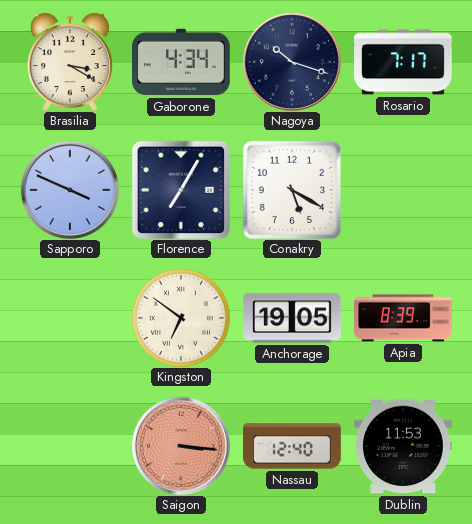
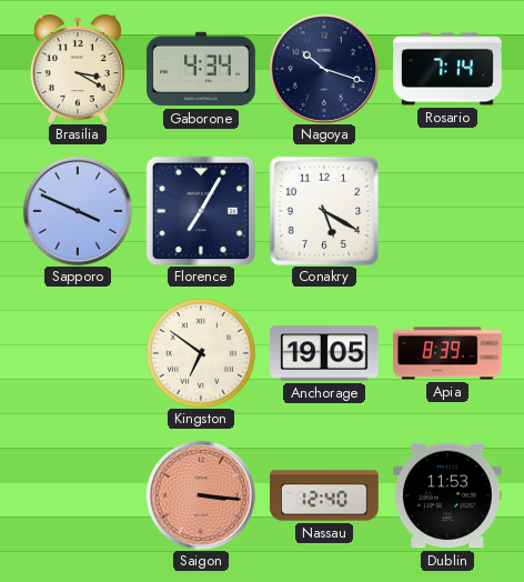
Rosario: 7:17 -> 7:14
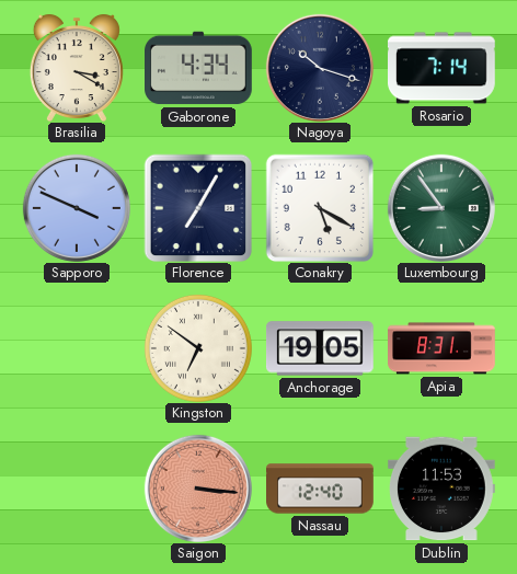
Luxembourg: none -> 8:54
Apia: 8:39 -> 8:31
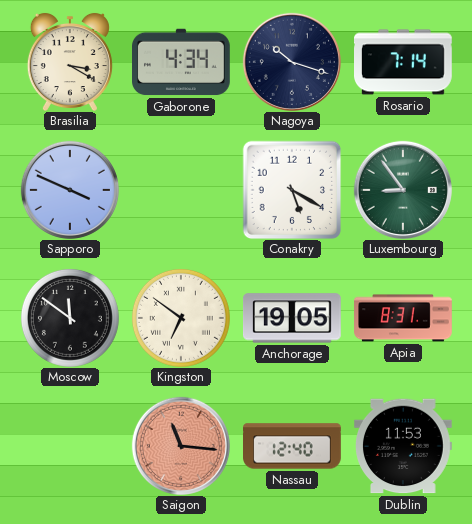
Florence: 7:05 -> none
Moscow: none -> 11:51
Saigon: 3:16 -> 11:16
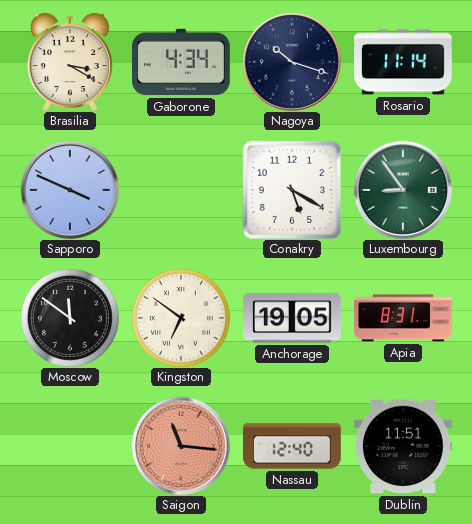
Rosario: 7:14 -> 11:14
Dublin: 11:53 -> 11:51
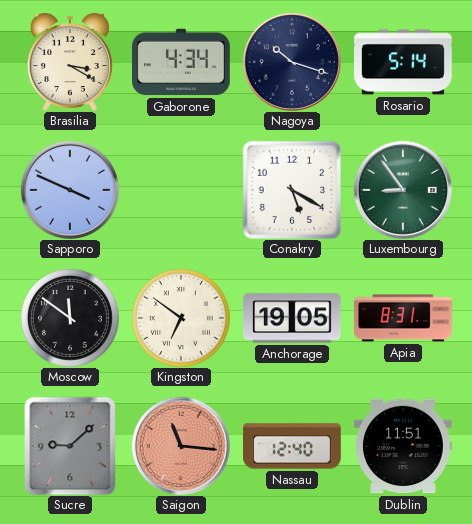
Rosario: 11:14 -> 5:14
Sucre: none -> 9:08
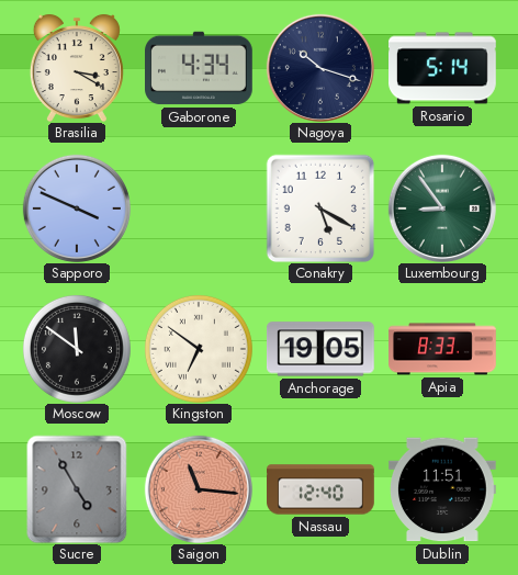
Apia: 8:31 -> 8:33
Sucre: 9:08 -> 4:55
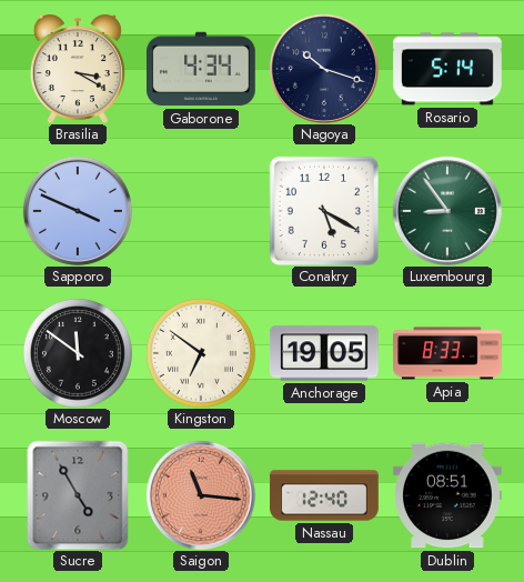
Dublin: 11:51 -> 08:51
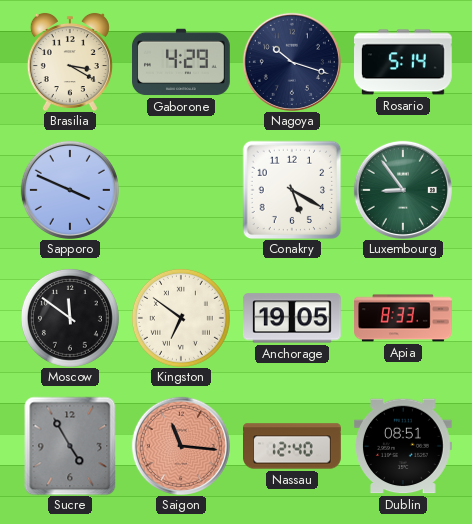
Gaborone: 4:34 -> 4:29
